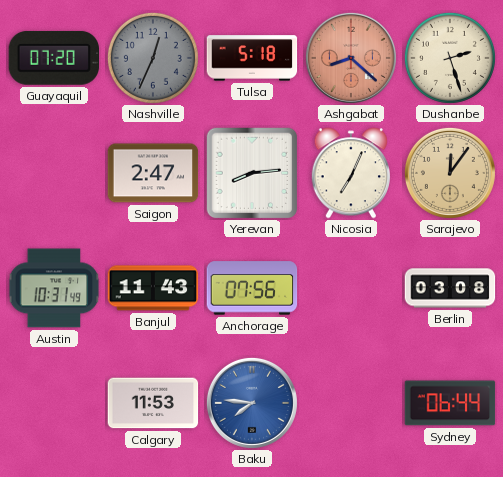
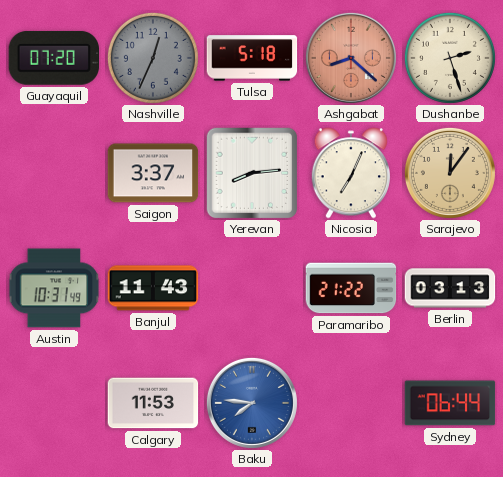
Saigon: 2:47 -> 3:37
Anchorage: 07:56 -> none
Paramaribo: none -> 21:22
Berlin: 03:08 -> 03:13
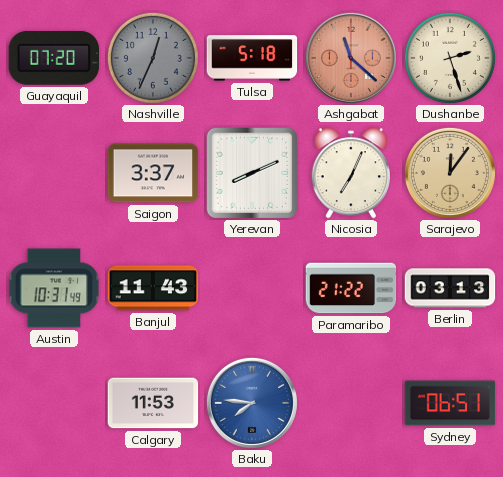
Ashgabat: 8:22 -> 11:22
Yerevan: 8:14 -> 8:11
Sydney: 06:44 -> 06:51
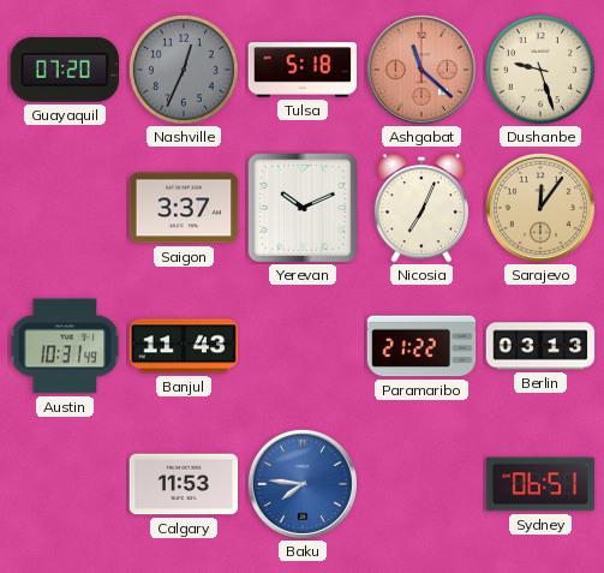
Dushanbe: 2:27 -> 9:27
Yerevan: 8:11 -> 10:11
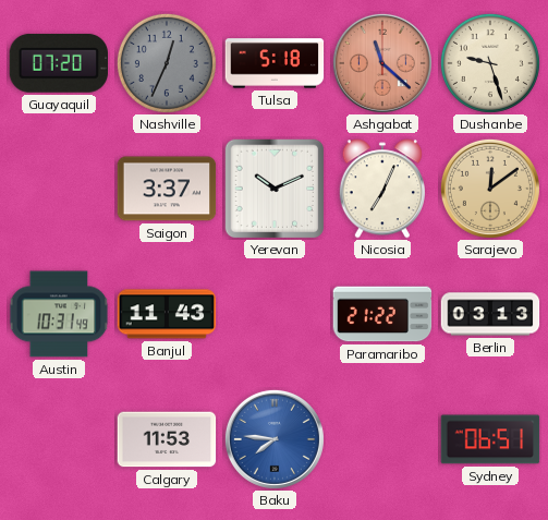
Sarajevo: 12:06 -> 12:09
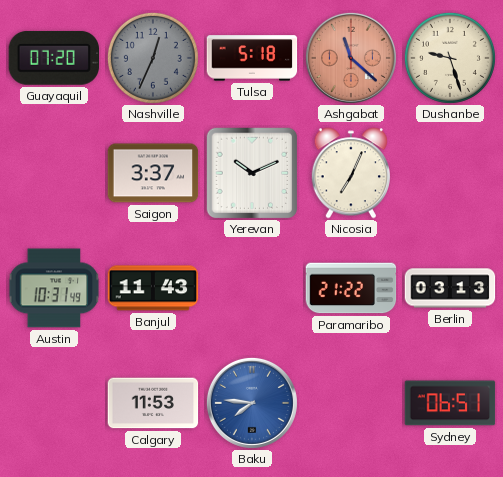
Sarajevo: 12:09 -> none
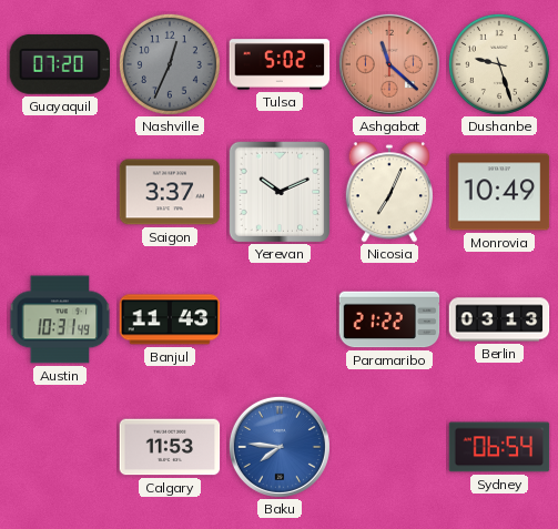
Tulsa: 5:18 -> 5:02
Monrovia: none -> 10:49
Sydney: 06:51 -> 06:54
